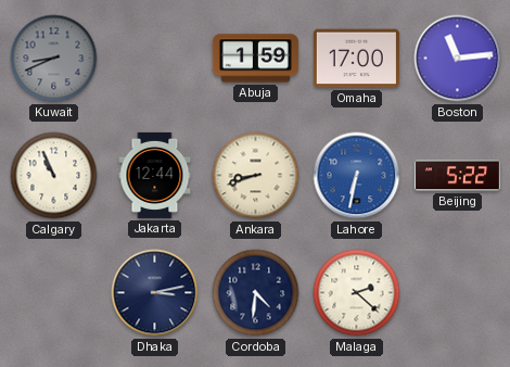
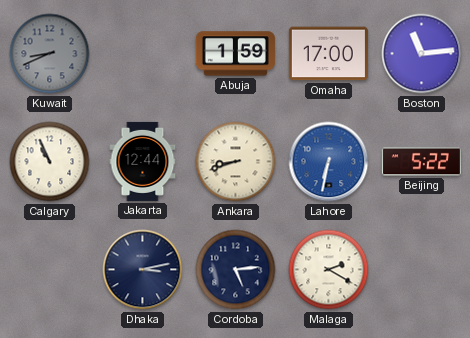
Cordoba: 4:31 -> 5:14
Malaga: 2:22 -> 2:20
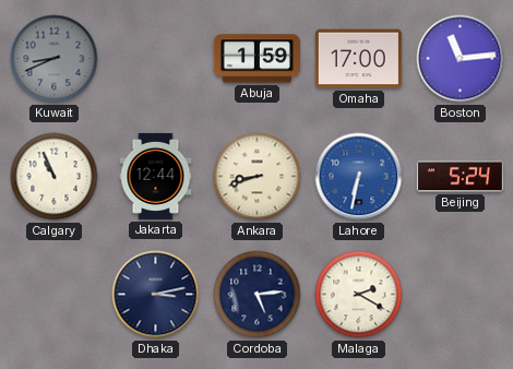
Beijing: 5:22 -> 5:24
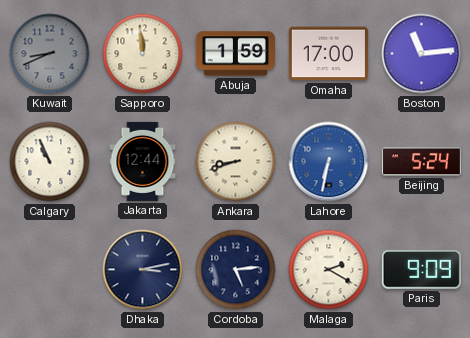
Sapporo: none -> 11:59
Paris: none -> 9:09
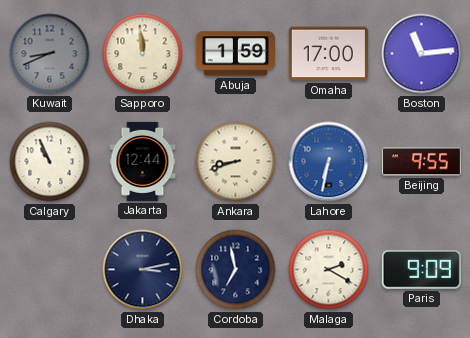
Beijing: 5:24 -> 9:55
Cordoba: 5:14 -> 6:58
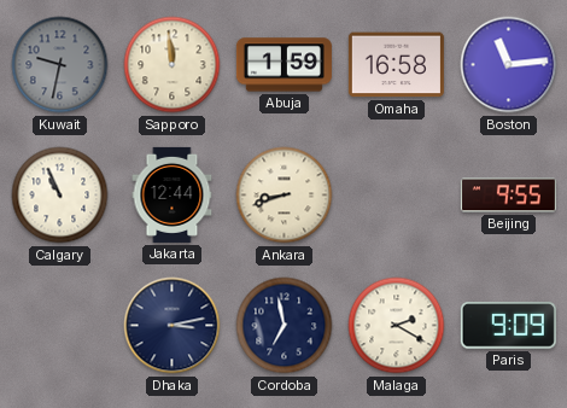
Kuwait: 8:41 -> 9:32
Omaha: 17:00 -> 16:58
Lahore: 6:32 -> none
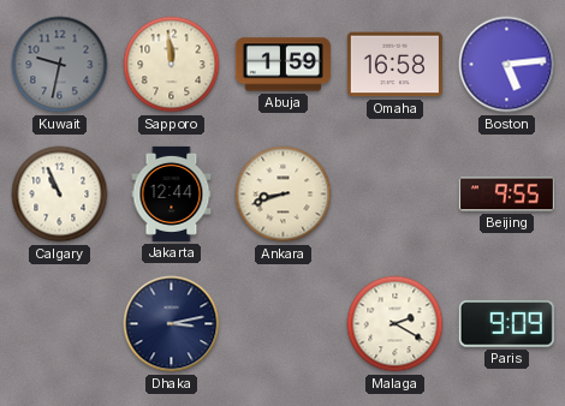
Boston: 11:14 -> 5:14
Cordoba: 6:58 -> none
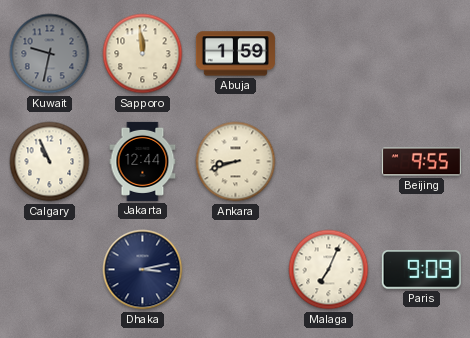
Omaha: 16:58 -> none
Boston: 5:14 -> none
Malaga: 2:20 -> 7:04
